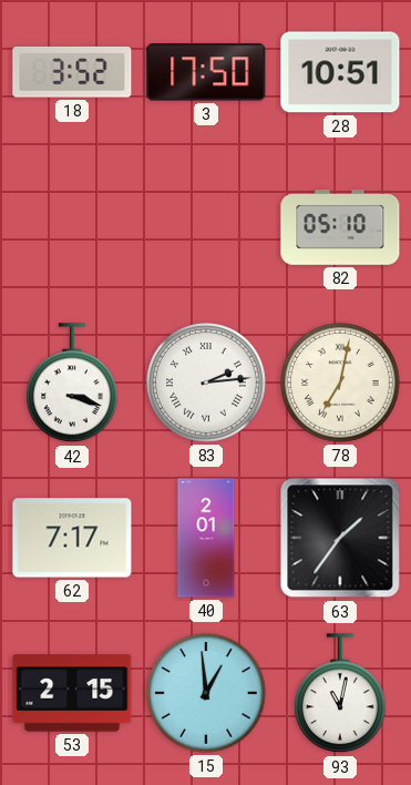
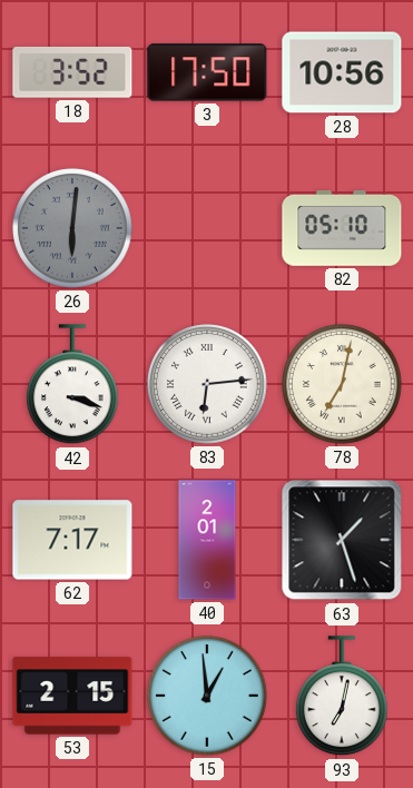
28: 10:51 -> 10:56
26: none -> 6:01
83: 2:14 -> 6:14
63: 1:36 -> 1:27
93: 11:02 -> 7:02
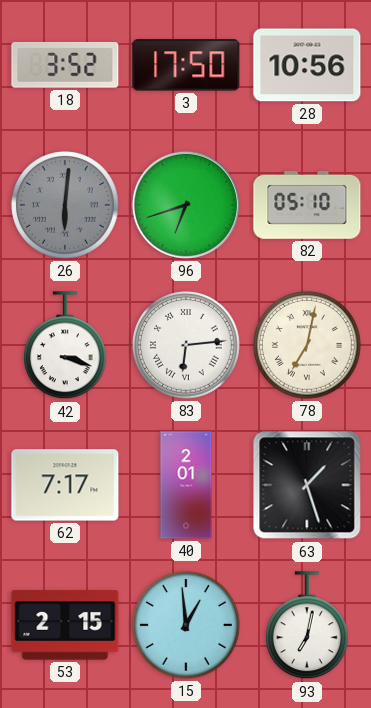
96: none -> 6:42
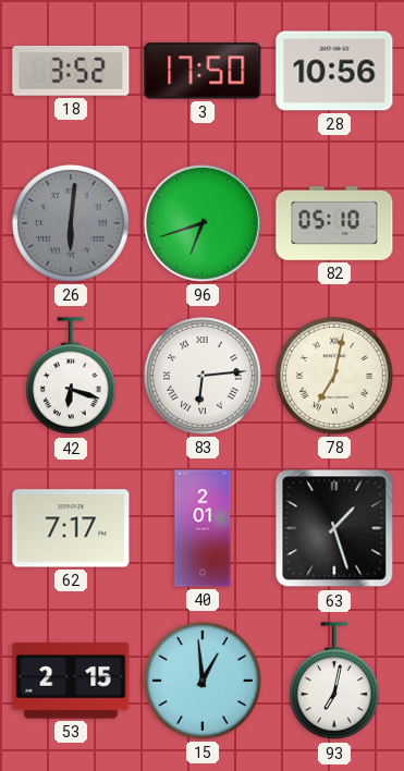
42: 3:18 -> 6:18
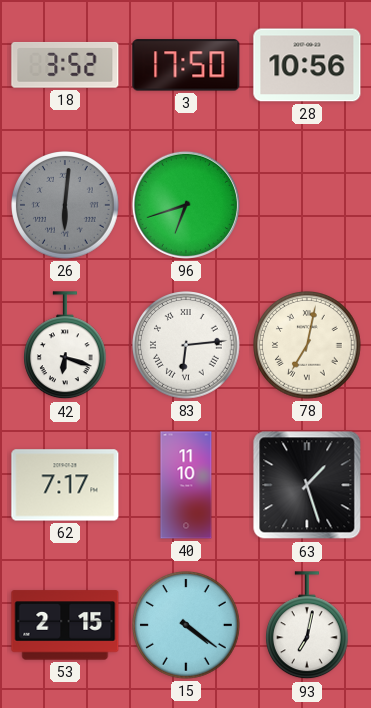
82: 05:10 -> none
40: 2:01 -> 11:10
15: 12:59 -> 4:21
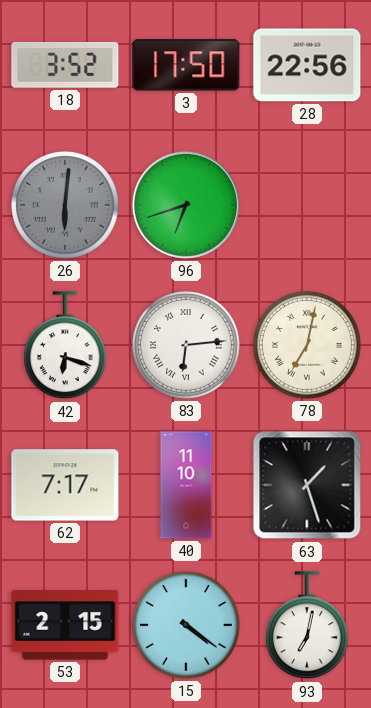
28: 10:56 -> 22:56
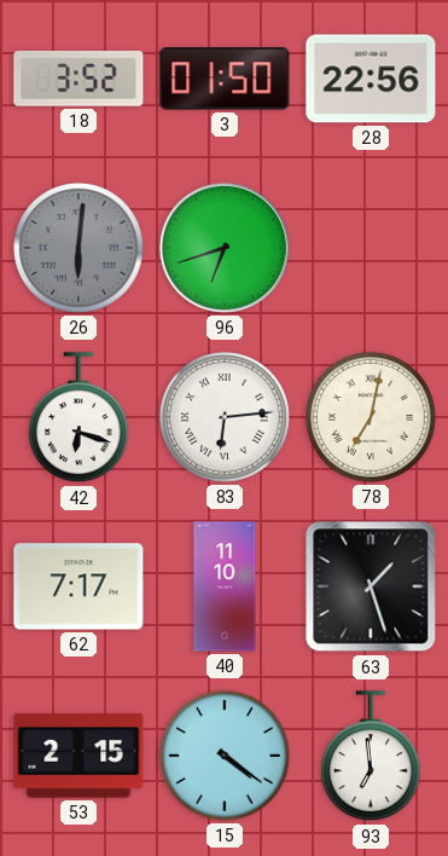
3: 17:50 -> 01:50
93: 7:02 -> 6:59
